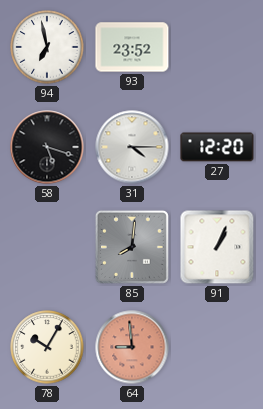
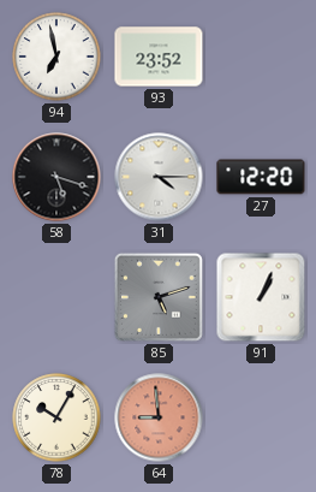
85: 8:01 -> 5:12
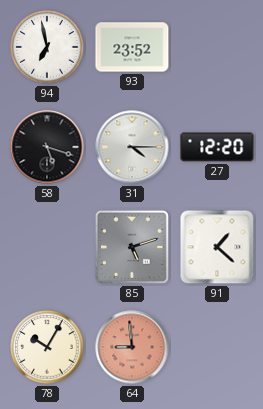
91: 1:04 -> 1:22
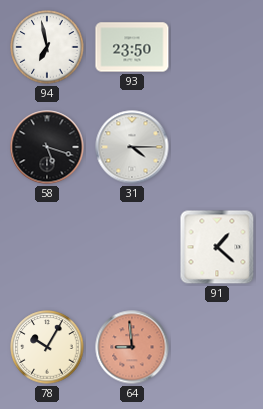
93: 23:52 -> 23:50
27: 12:20 -> none
85: 5:12 -> none
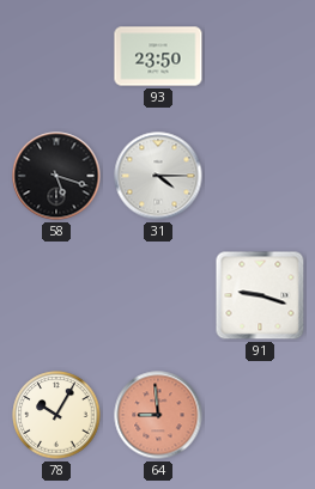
94: 6:58 -> none
91: 1:22 -> 9:18
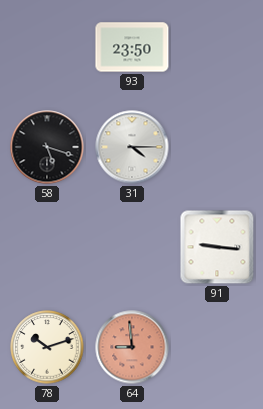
91: 9:18 -> 9:16
78: 10:05 -> 10:12
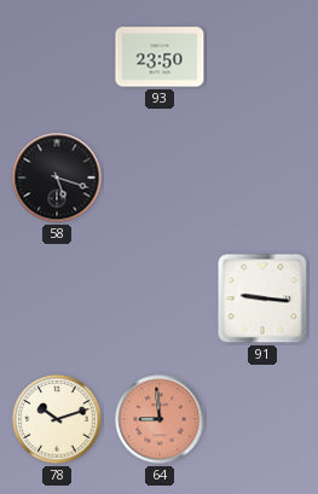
31: 4:15 -> none
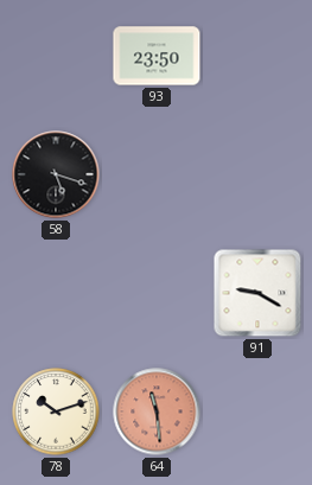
91: 9:16 -> 9:20
64: 8:59 -> 11:29
